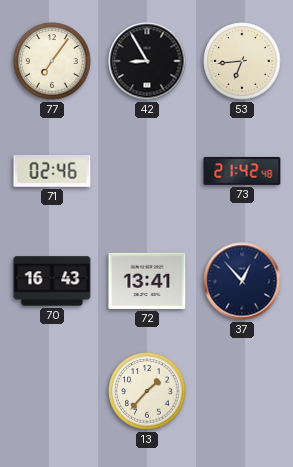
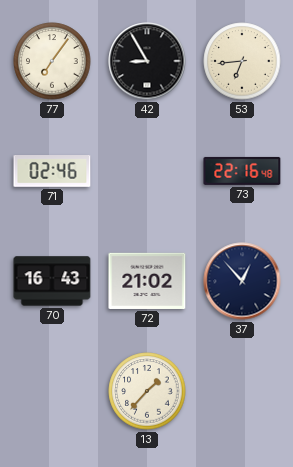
73: 21:42 -> 22:16
72: 13:41 -> 21:02
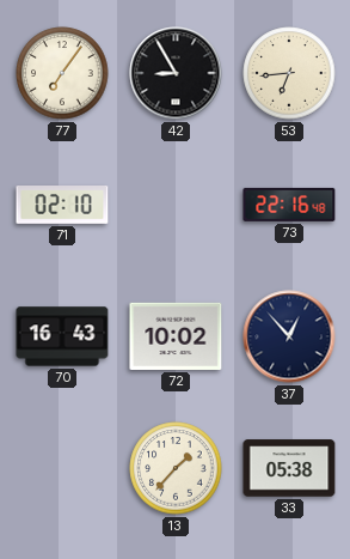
71: 02:46 -> 02:10
72: 21:02 -> 10:02
33: none -> 05:38
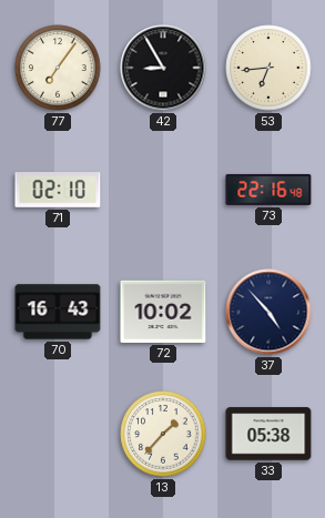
37: 12:53 -> 4:53
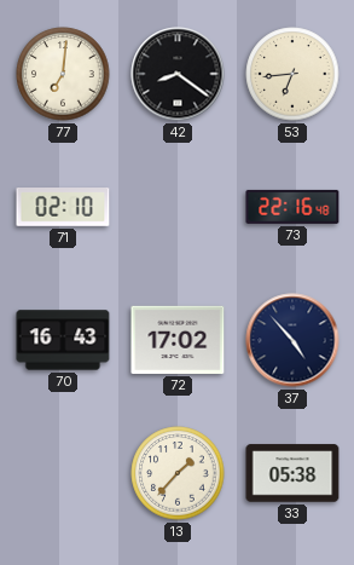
77: 7:06 -> 7:01
42: 8:55 -> 8:21
72: 10:02 -> 17:02
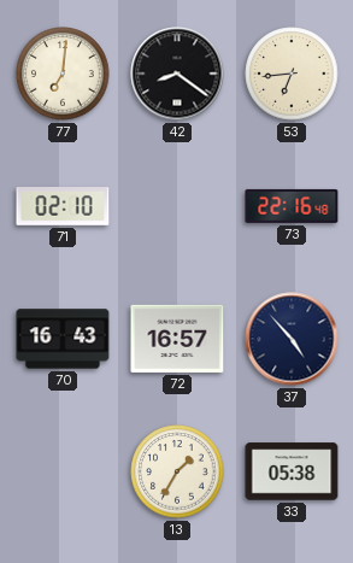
72: 17:02 -> 16:57
13: 1:37 -> 1:35
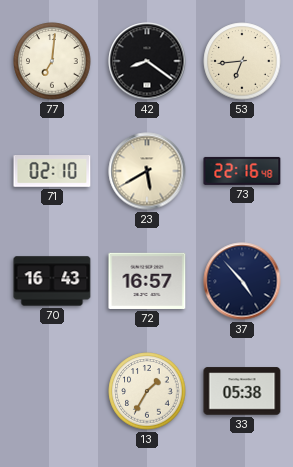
23: none -> 5:40
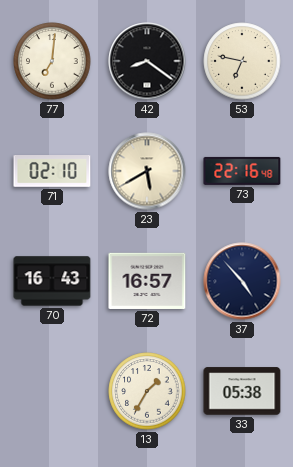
53: 6:44 -> 6:47
